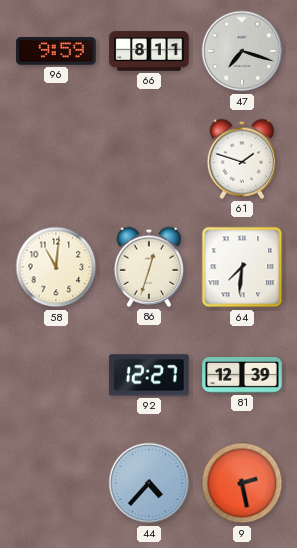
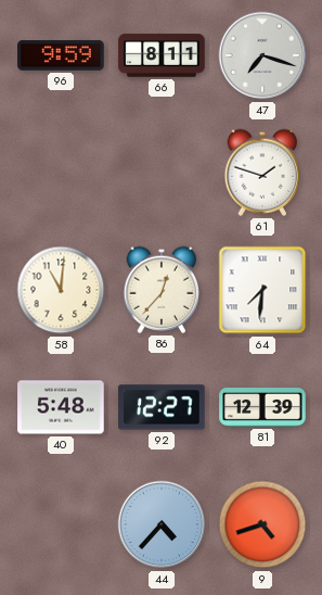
86: 12:33 -> 12:37
40: none -> 5:48
9: 2:28 -> 4:42
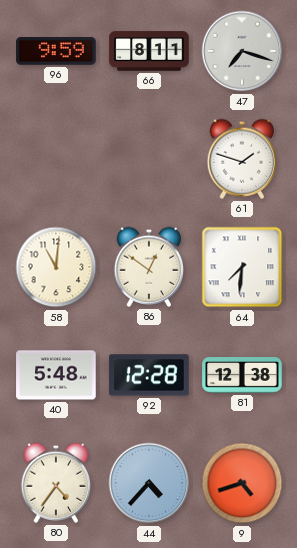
86: 12:37 -> 12:51
92: 12:27 -> 12:28
81: 12:39 -> 12:38
80: none -> 4:36
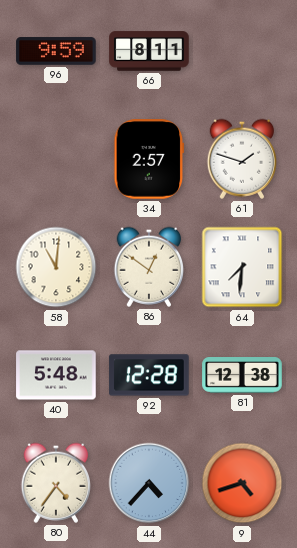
47: 7:18 -> none
34: none -> 2:57
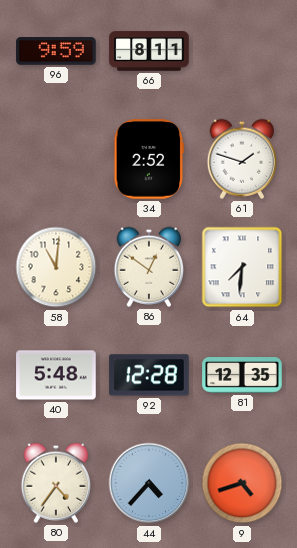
34: 2:57 -> 2:52
81: 12:38 -> 12:35
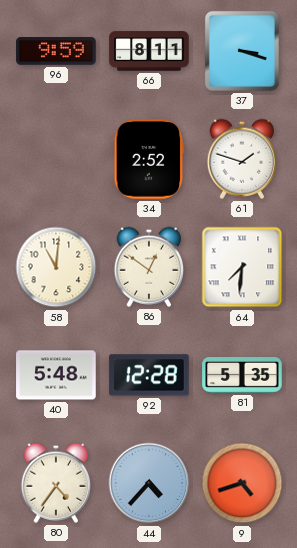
37: none -> 3:18
81: 12:35 -> 5:35
